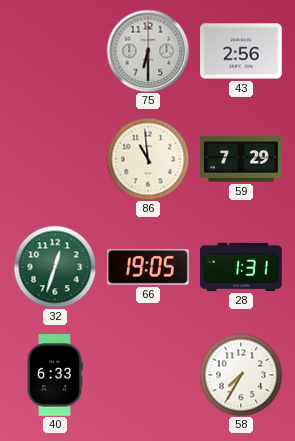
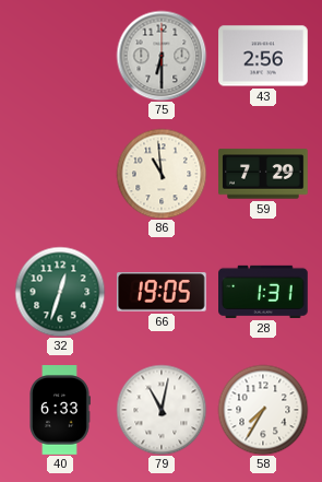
79: none -> 11:02
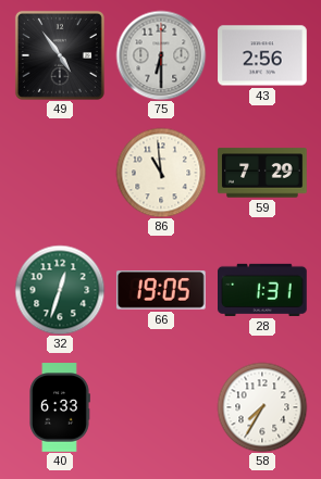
49: none -> 4:54
79: 11:02 -> none
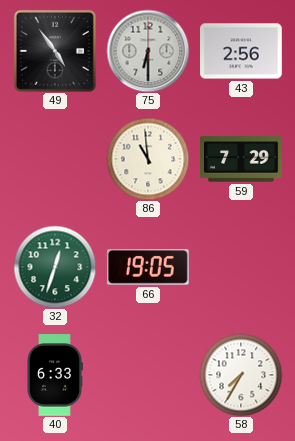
28: 1:31 -> none
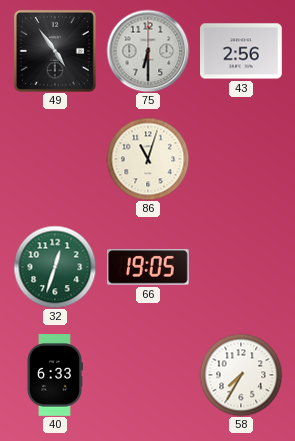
86: 10:59 -> 11:03
59: 7:29 -> none
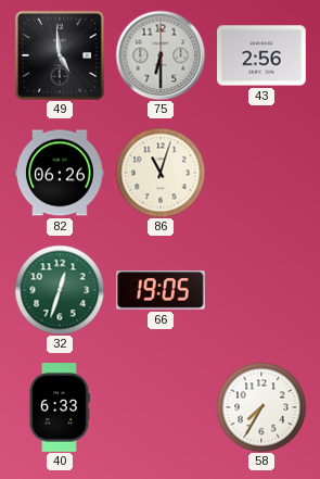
49: 4:54 -> 4:59
82: none -> 06:26
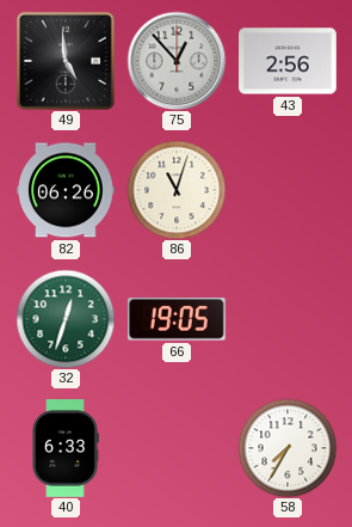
75: 6:30 -> 12:53
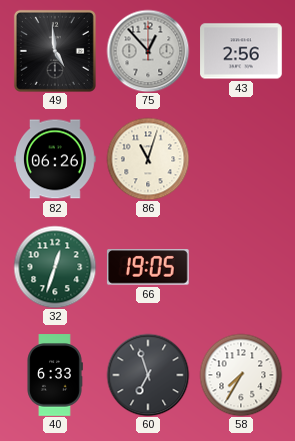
60: none -> 6:57
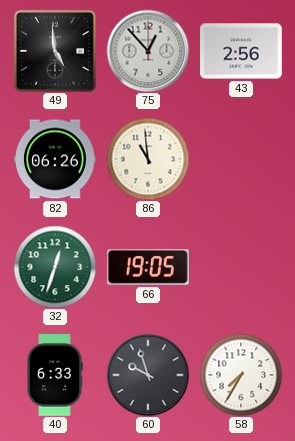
86: 11:03 -> 10:59
60: 6:57 -> 9:57
